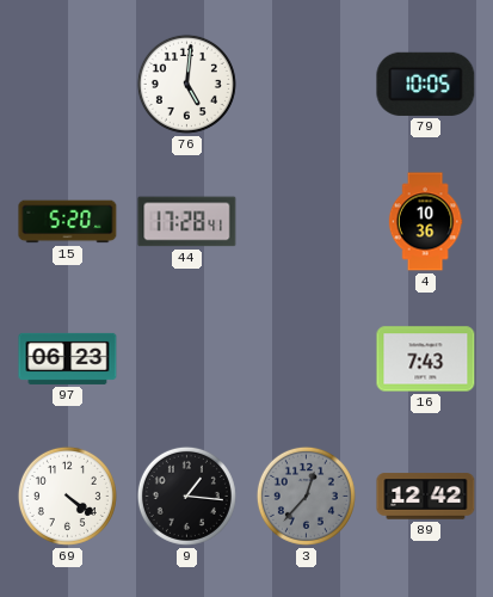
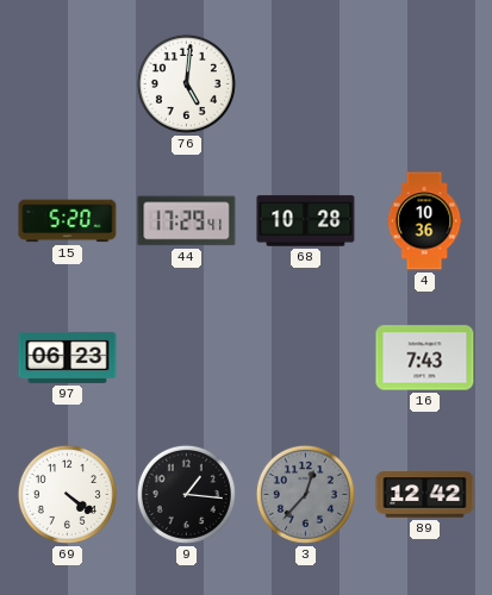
79: 10:05 -> none
44: 17:28 -> 17:29
68: none -> 10:28
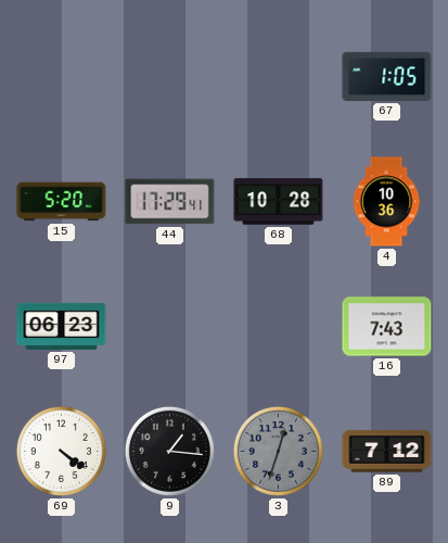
76: 5:01 -> none
67: none -> 1:05
3: 12:37 -> 12:33
89: 12:42 -> 7:12
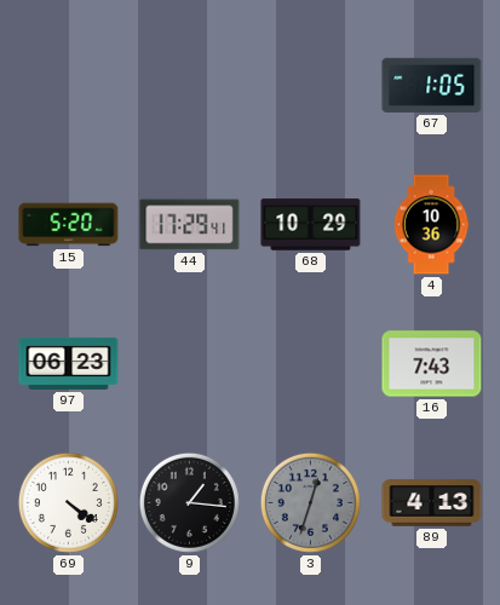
68: 10:28 -> 10:29
89: 7:12 -> 4:13
